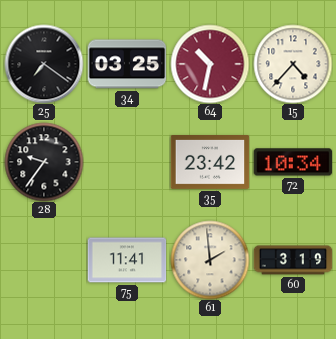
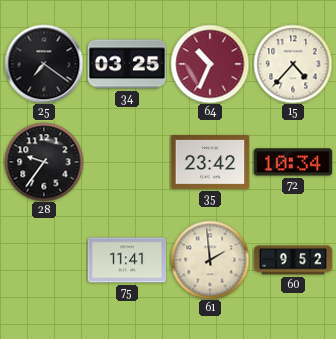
64: 10:32 -> 10:34
60: 3:19 -> 9:52
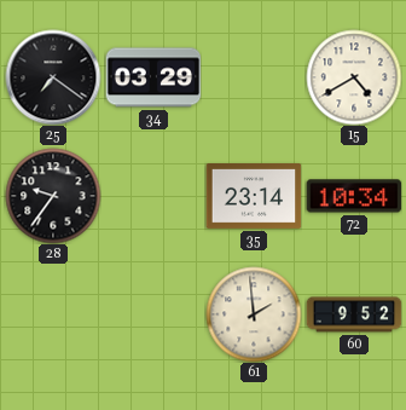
34: 03:25 -> 03:29
64: 10:34 -> none
15: 4:37 -> 4:40
35: 23:42 -> 23:14
75: 11:41 -> none
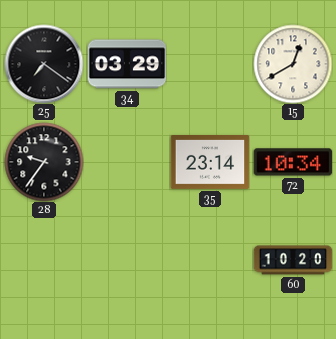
15: 4:40 -> 12:40
61: 1:59 -> none
60: 9:52 -> 10:20
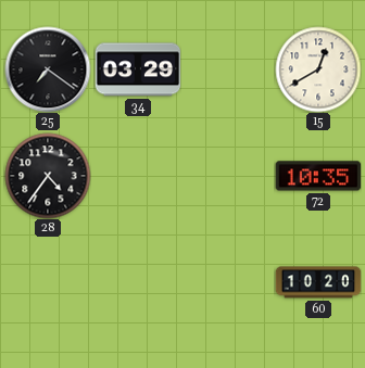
28: 9:36 -> 4:36
35: 23:14 -> none
72: 10:34 -> 10:35
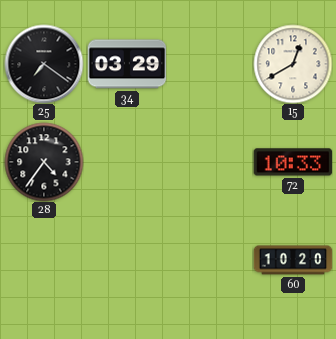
72: 10:35 -> 10:33
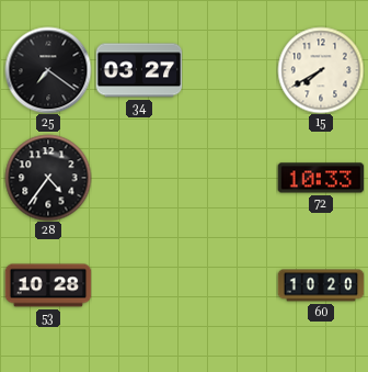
34: 03:29 -> 03:27
15: 12:40 -> 7:40
53: none -> 10:28
